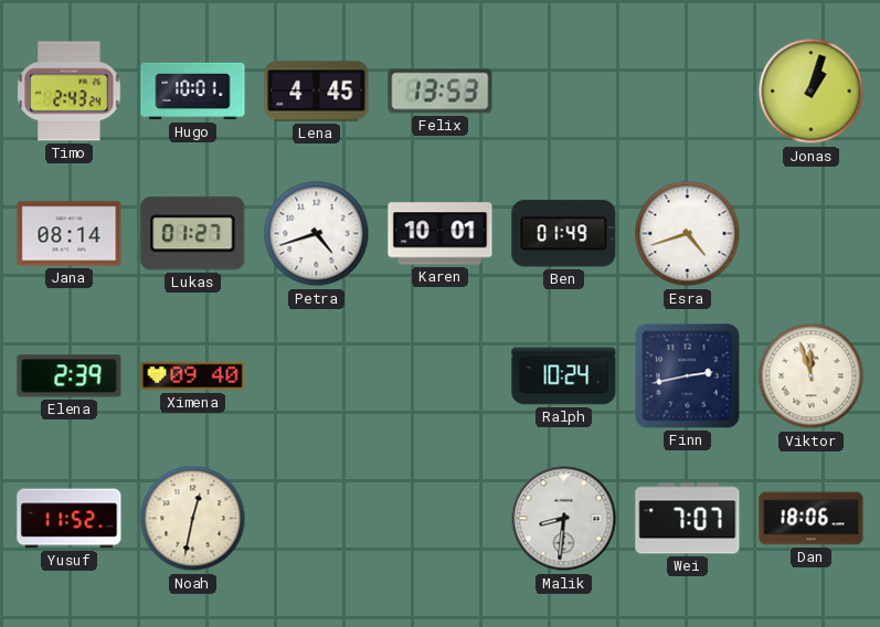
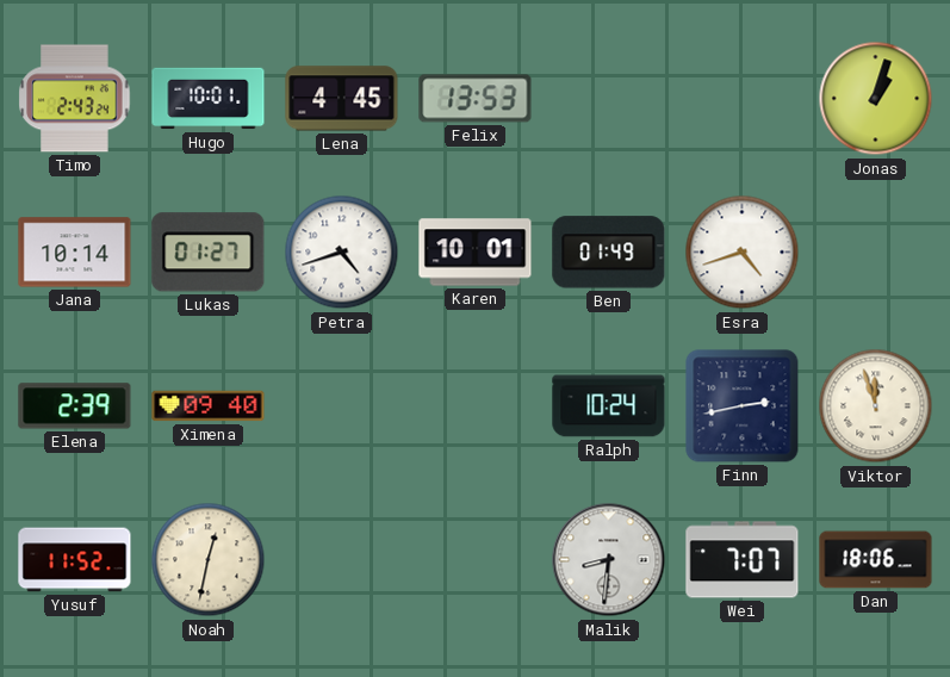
Jana: 08:14 -> 10:14
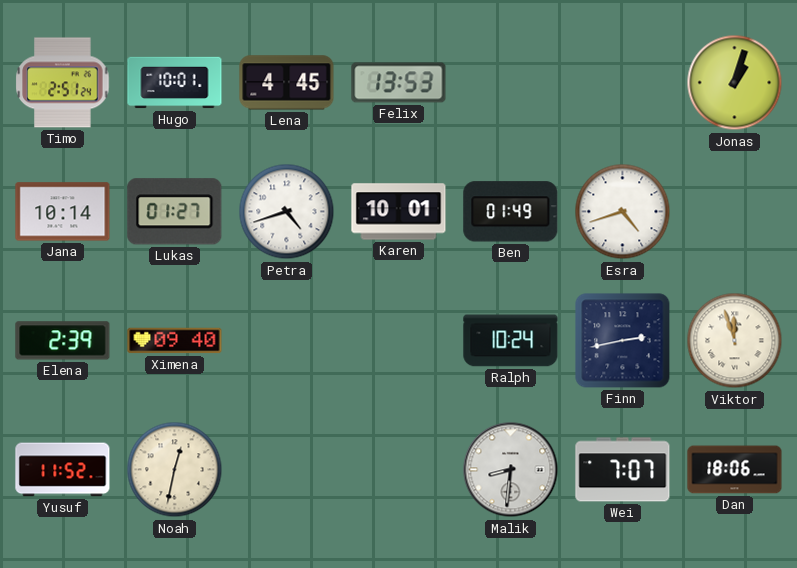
Timo: 2:43 -> 2:51
